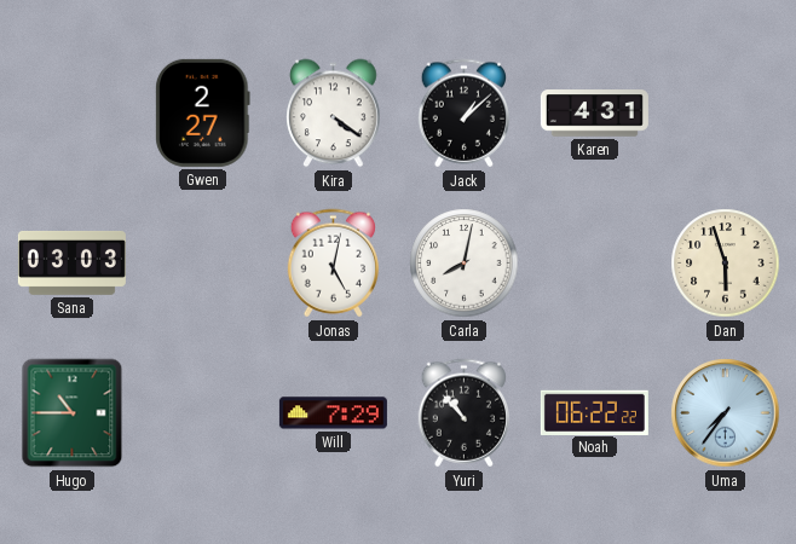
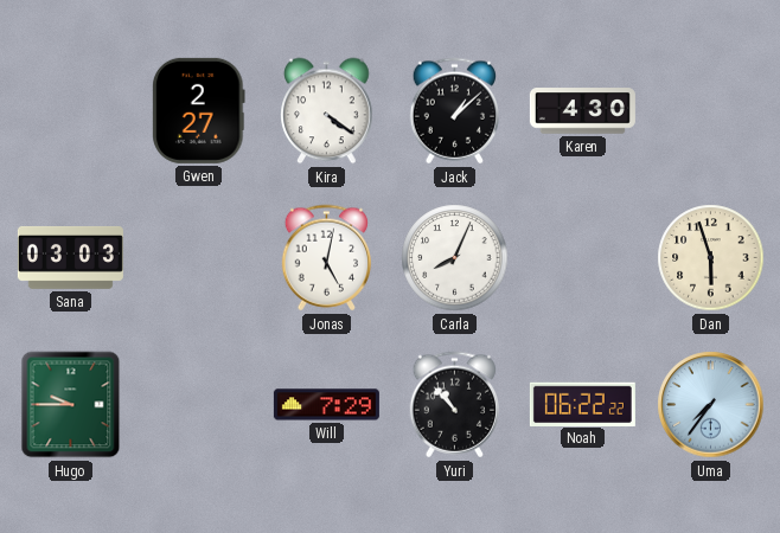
Karen: 4:31 -> 4:30
Carla: 8:02 -> 8:04
Hugo: 10:45 -> 9:45
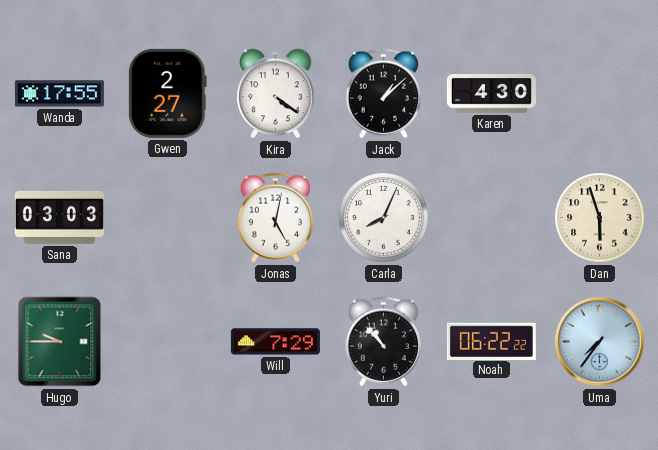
Wanda: none -> 17:55
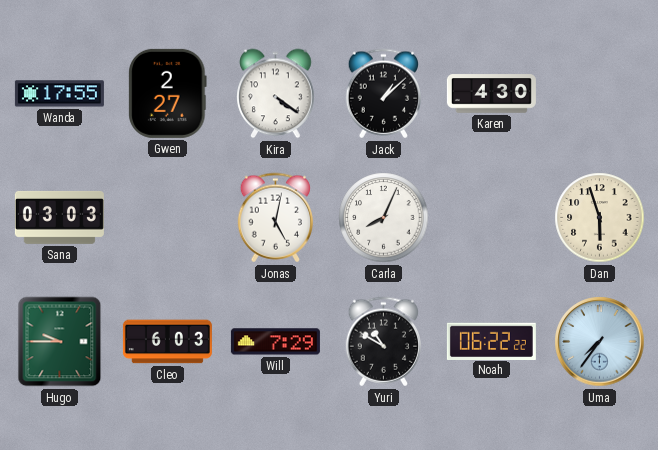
Cleo: none -> 6:03
Yuri: 10:53 -> 10:50
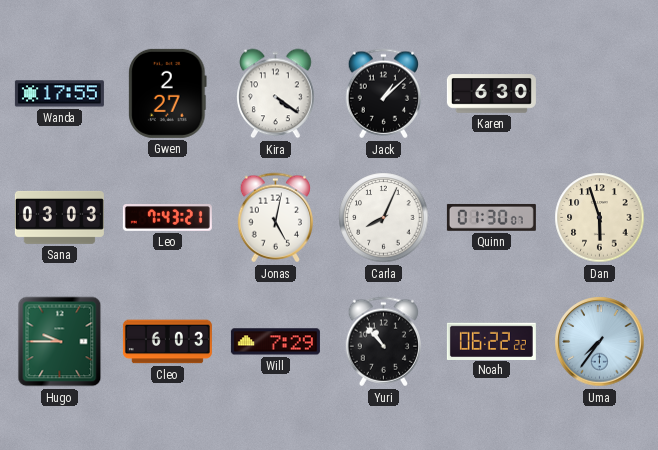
Karen: 4:30 -> 6:30
Leo: none -> 7:43
Quinn: none -> 01:30
Yuri: 10:50 -> 10:53
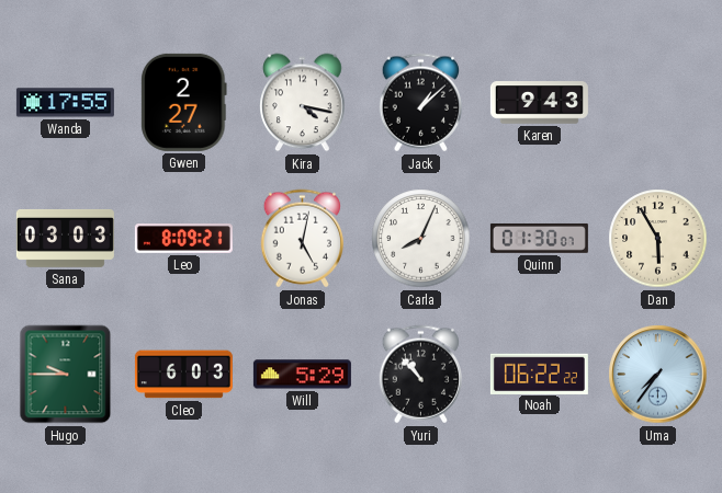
Kira: 4:21 -> 4:17
Karen: 6:30 -> 9:43
Leo: 7:43 -> 8:09
Dan: 5:57 -> 5:55
Will: 7:29 -> 5:29
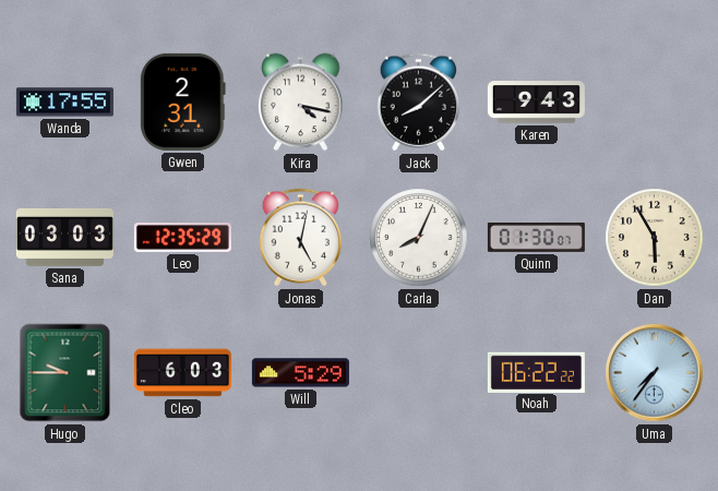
Gwen: 2:27 -> 2:31
Jack: 1:08 -> 8:08
Leo: 8:09 -> 12:35
Yuri: 10:53 -> none
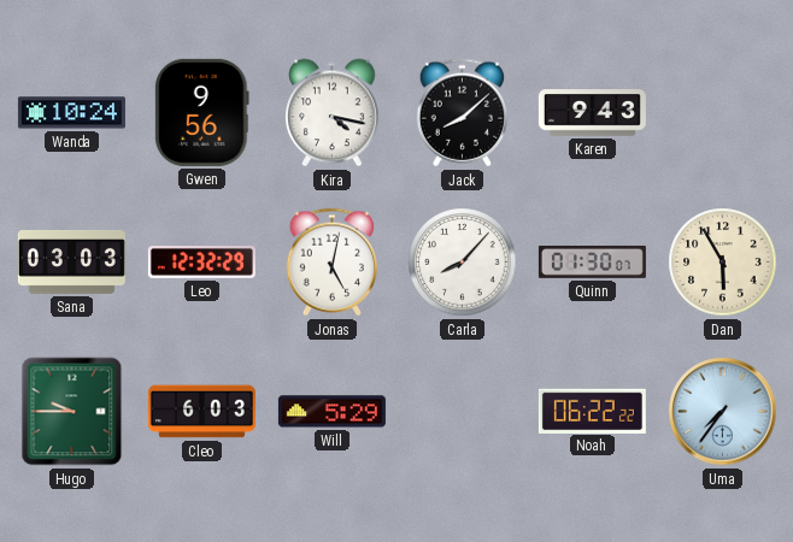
Wanda: 17:55 -> 10:24
Gwen: 2:31 -> 9:56
Leo: 12:35 -> 12:32
Carla: 8:04 -> 8:07
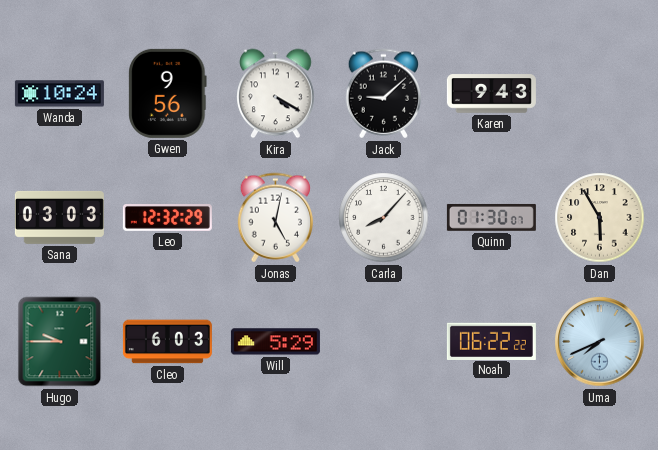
Kira: 4:17 -> 4:20
Jack: 8:08 -> 9:08
Uma: 7:36 -> 7:41
